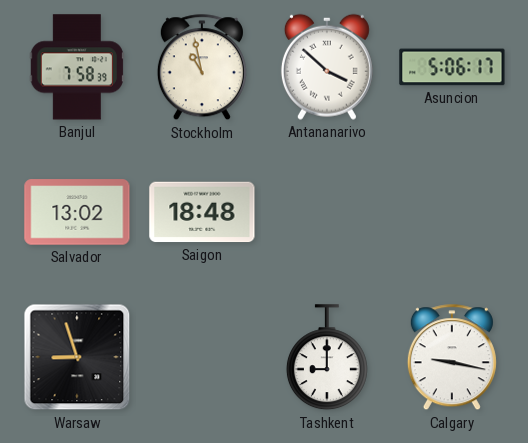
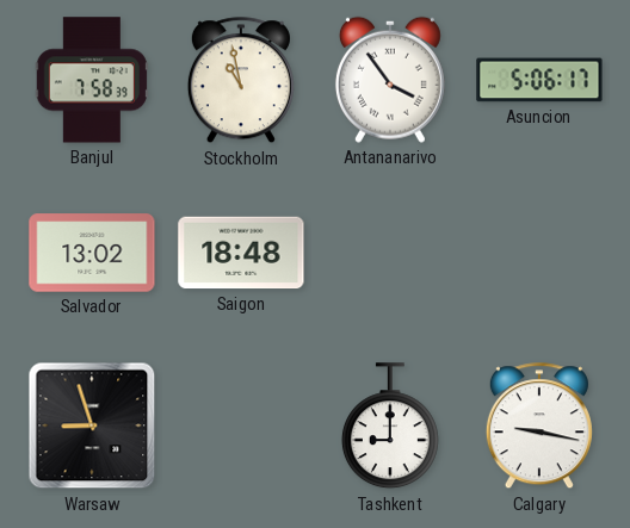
Antananarivo: 3:52 -> 3:54
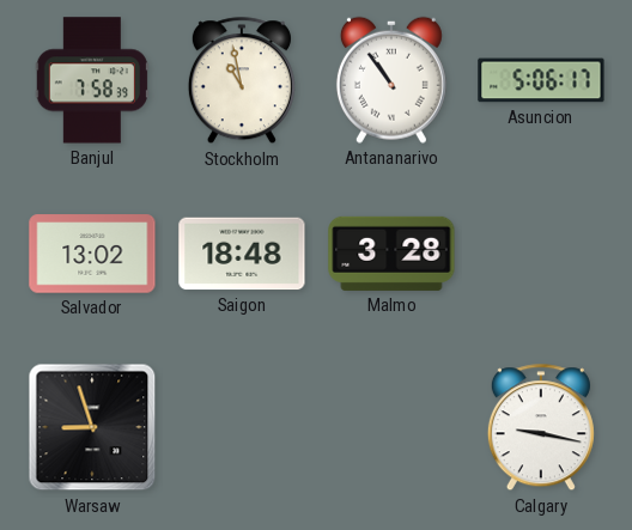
Antananarivo: 3:54 -> 10:54
Malmo: none -> 3:28
Tashkent: 9:00 -> none
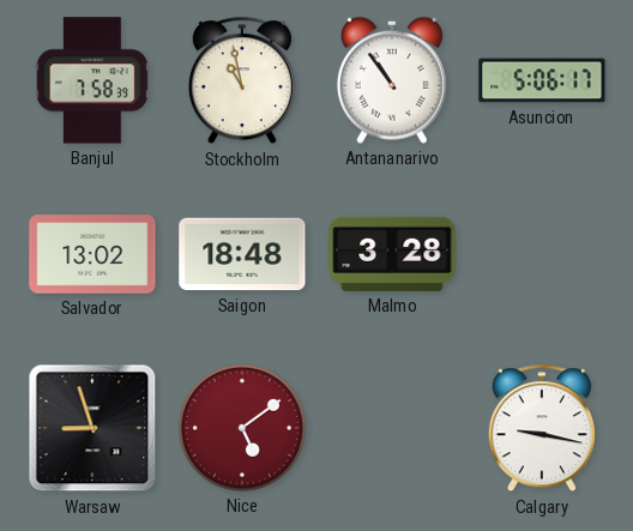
Nice: none -> 5:09
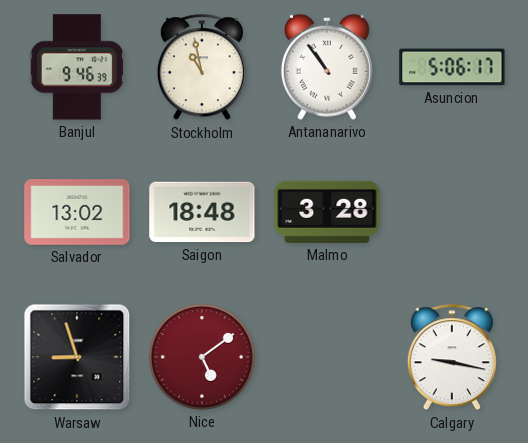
Banjul: 7:58 -> 9:46
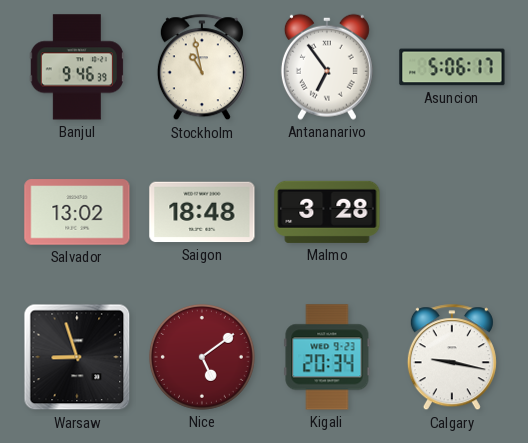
Antananarivo: 10:54 -> 6:54
Kigali: none -> 20:34
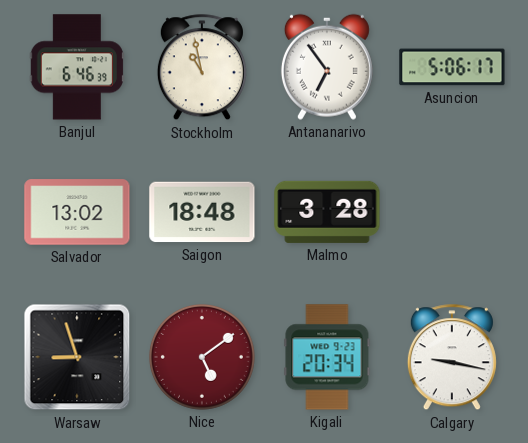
Banjul: 9:46 -> 6:46
